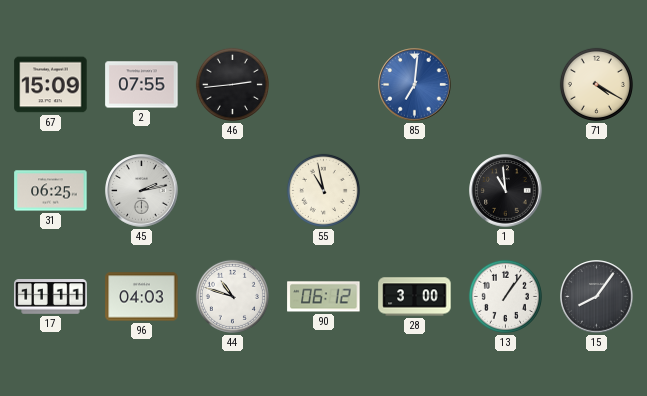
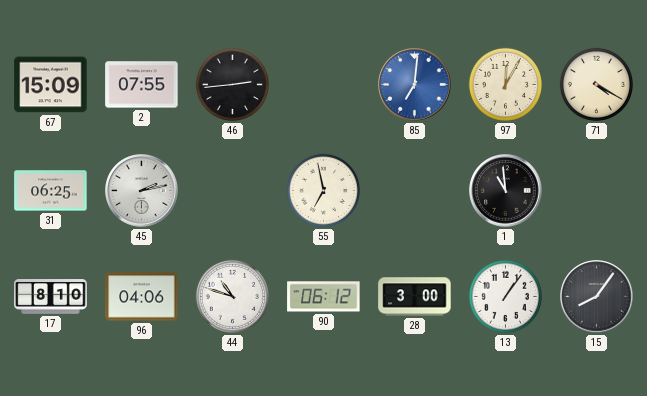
97: none -> 12:05
55: 10:58 -> 6:58
17: 11:11 -> 8:10
96: 04:03 -> 04:06
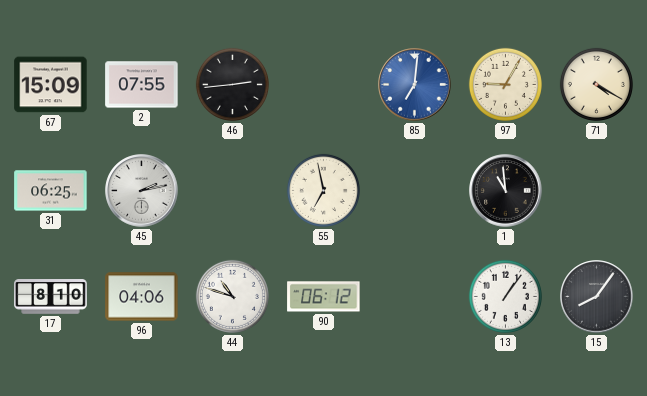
97: 12:05 -> 9:05
28: 3:00 -> none
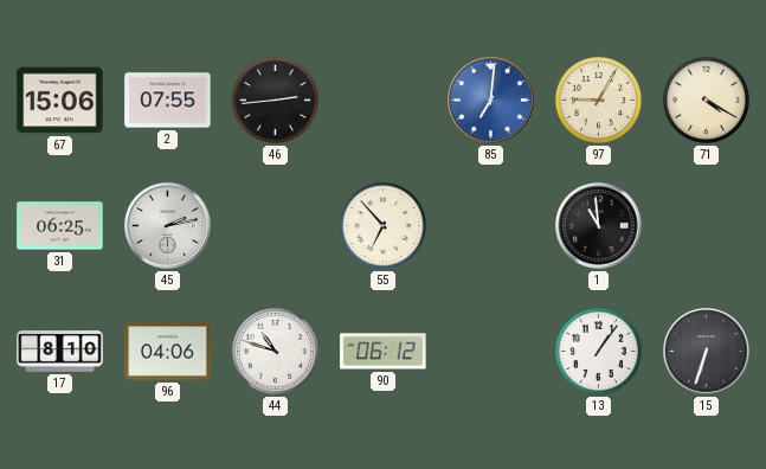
67: 15:09 -> 15:06
55: 6:58 -> 6:53
15: 8:06 -> 6:33
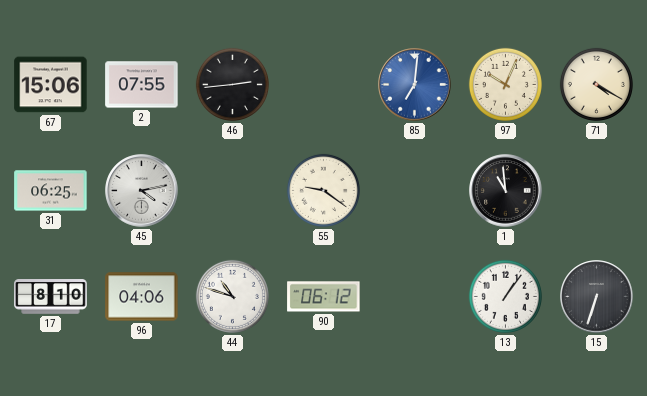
97: 9:05 -> 10:04
45: 2:13 -> 4:13
55: 6:53 -> 9:21
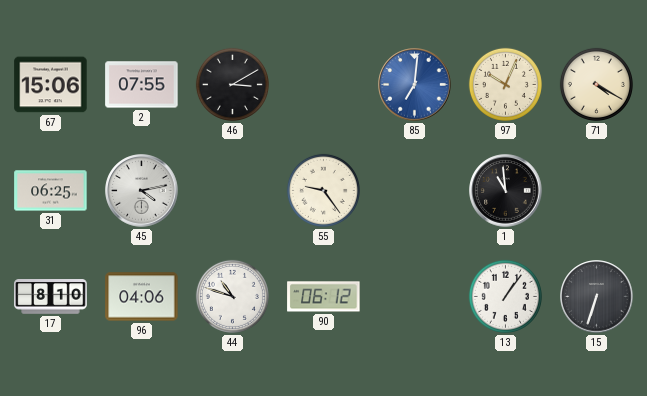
46: 2:44 -> 3:10
55: 9:21 -> 9:24
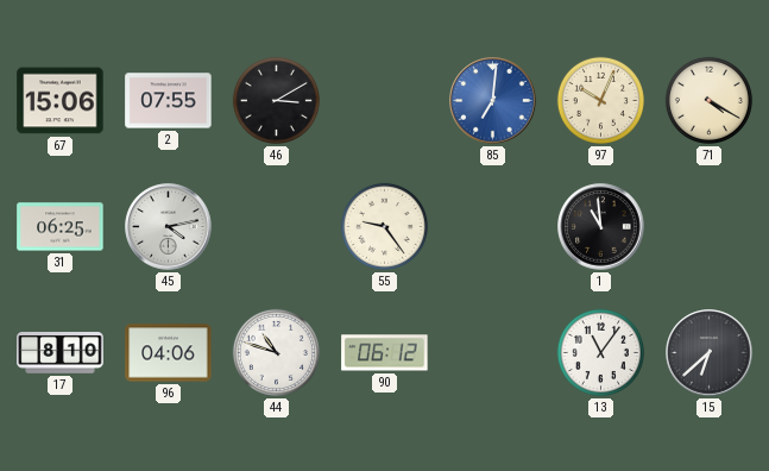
13: 1:06 -> 11:06
15: 6:33 -> 6:38
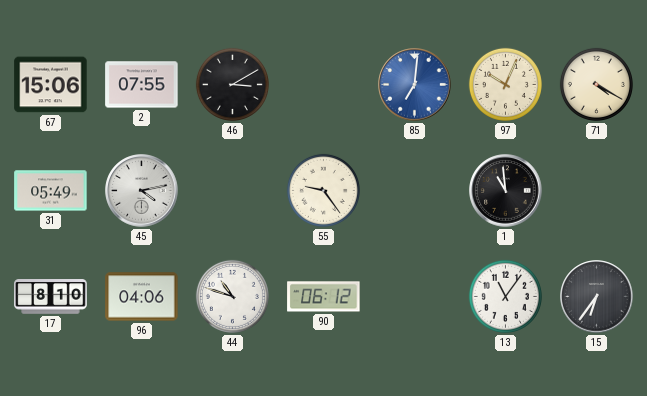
31: 06:25 -> 05:49
15: 6:38 -> 6:36
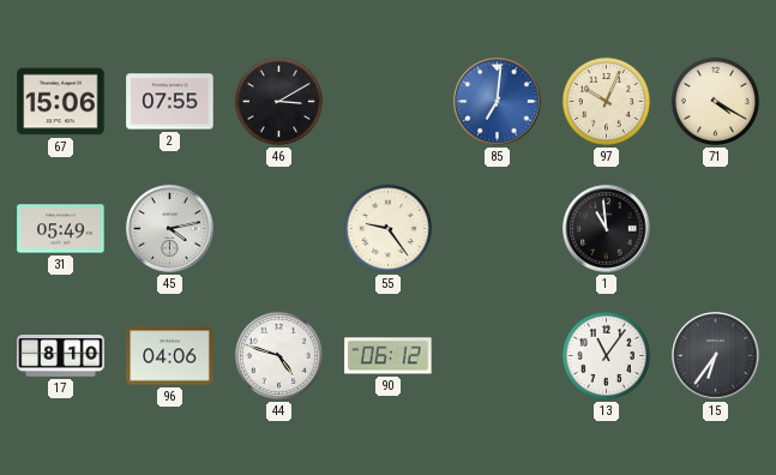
44: 10:48 -> 4:48
